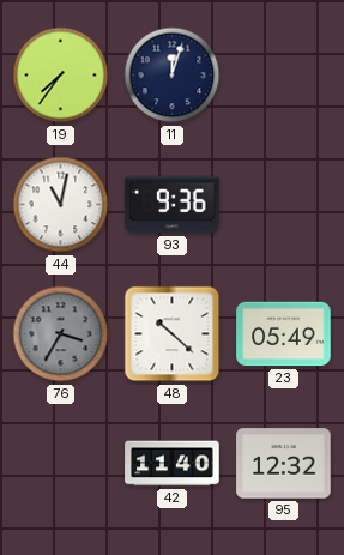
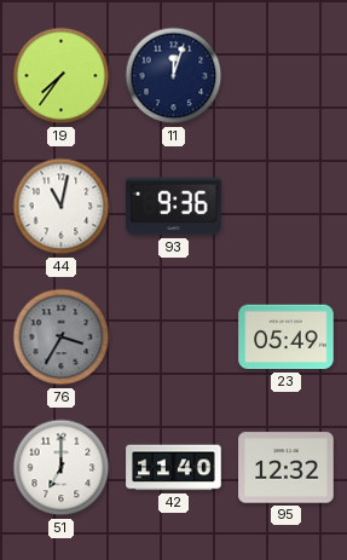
48: 10:22 -> none
51: none -> 7:00
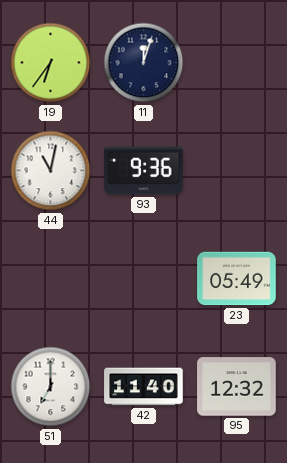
19: 7:36 -> 6:36
76: 3:35 -> none
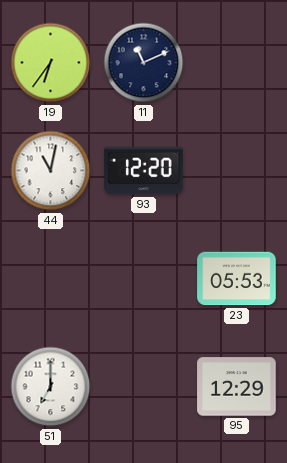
11: 12:03 -> 11:11
93: 9:36 -> 12:20
23: 05:49 -> 05:53
42: 11:40 -> none
95: 12:32 -> 12:29
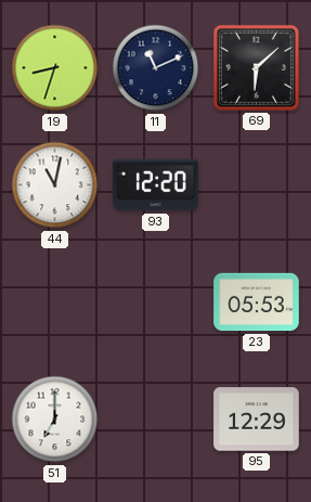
19: 6:36 -> 8:33
69: none -> 6:08
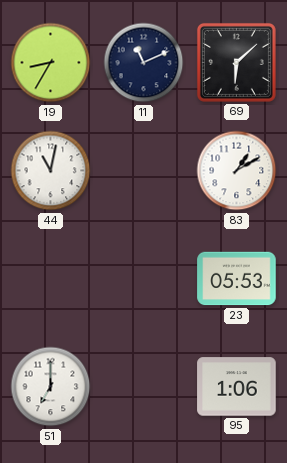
19: 8:33 -> 8:35
93: 12:20 -> none
83: none -> 1:10
95: 12:29 -> 1:06
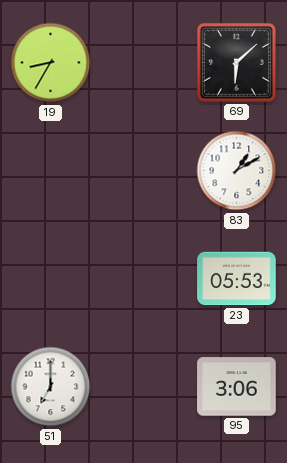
11: 11:11 -> none
44: 11:02 -> none
95: 1:06 -> 3:06
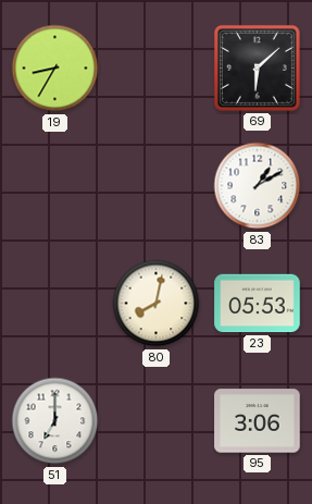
80: none -> 8:02
